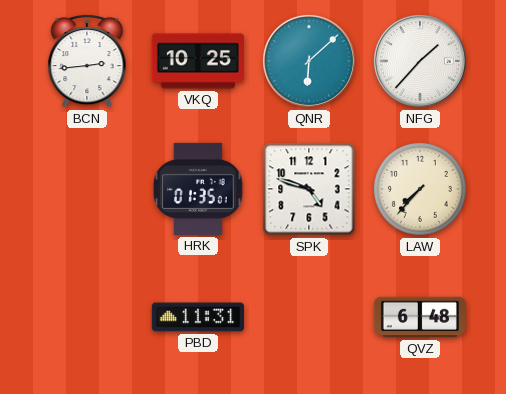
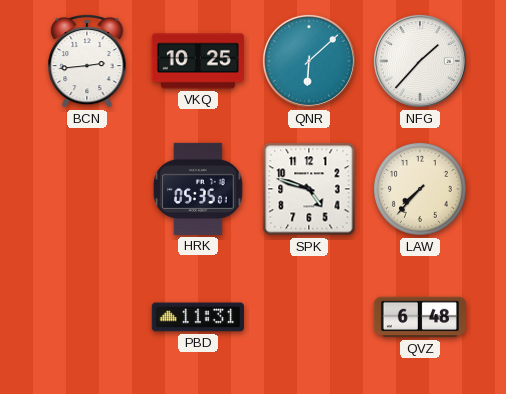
HRK: 01:35 -> 05:35
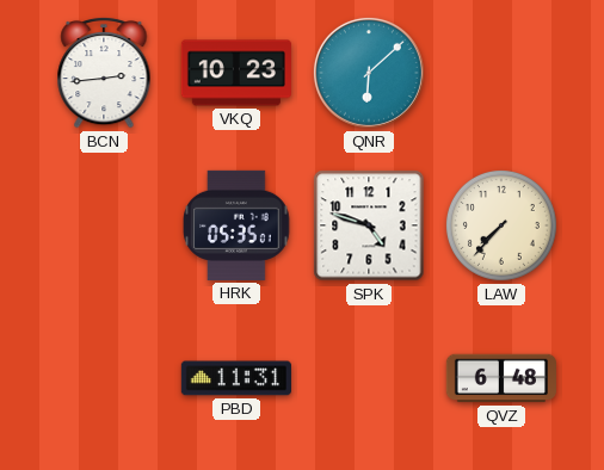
VKQ: 10:25 -> 10:23
NFG: 1:37 -> none
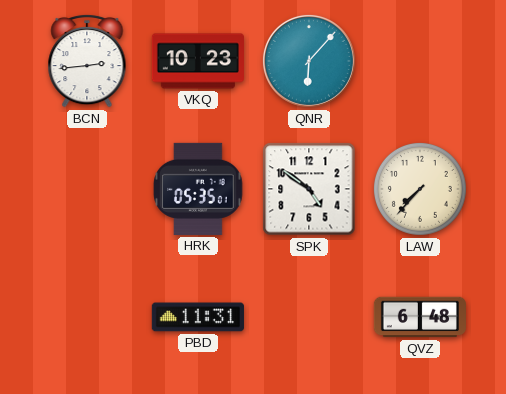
QNR: 6:08 -> 6:07
SPK: 4:48 -> 4:51
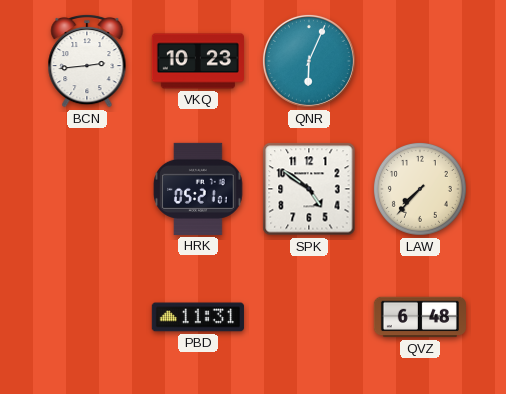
QNR: 6:07 -> 6:04
HRK: 05:35 -> 05:21
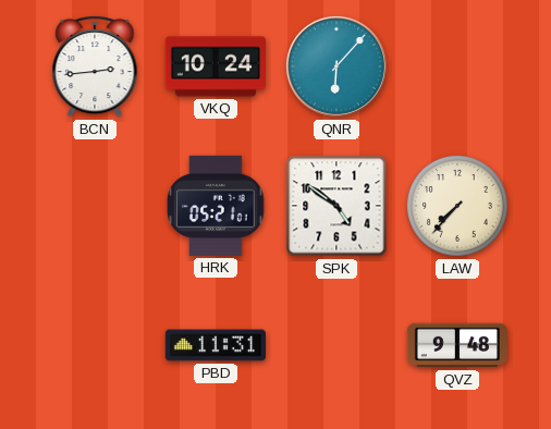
VKQ: 10:23 -> 10:24
QNR: 6:04 -> 6:07
QVZ: 6:48 -> 9:48
